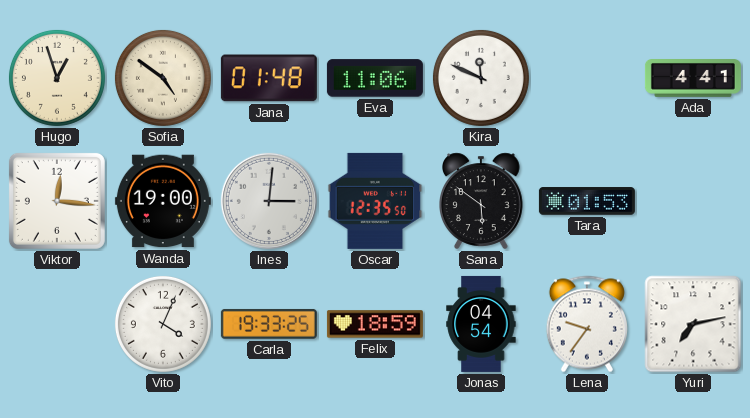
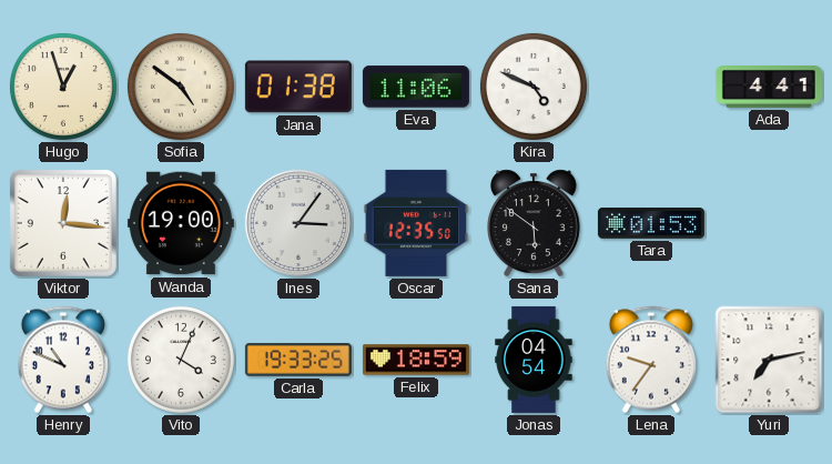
Jana: 01:48 -> 01:38
Kira: 11:49 -> 4:49
Ines: 3:01 -> 3:06
Henry: none -> 10:49
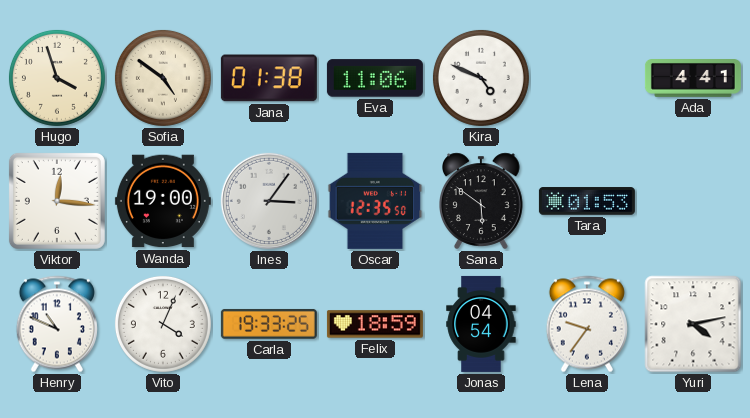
Hugo: 12:57 -> 3:57
Yuri: 7:13 -> 4:13
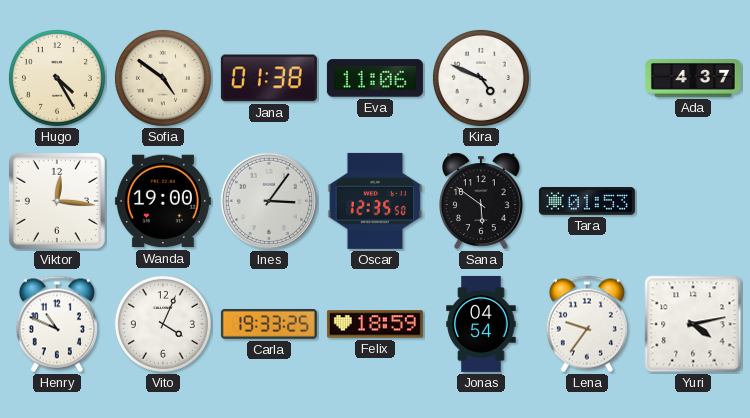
Hugo: 3:57 -> 4:25
Ada: 4:41 -> 4:37
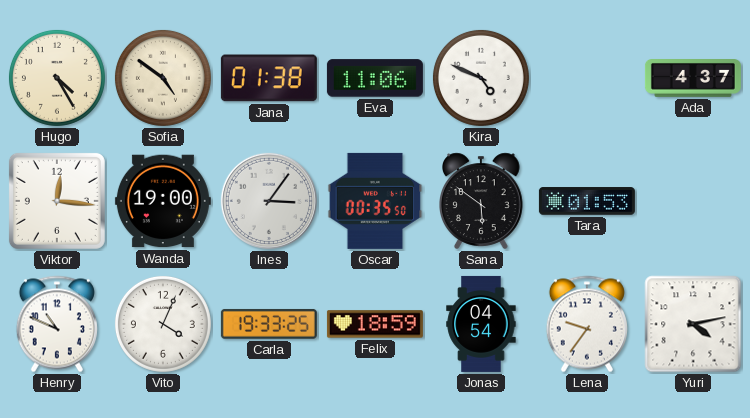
Oscar: 12:35 -> 00:35
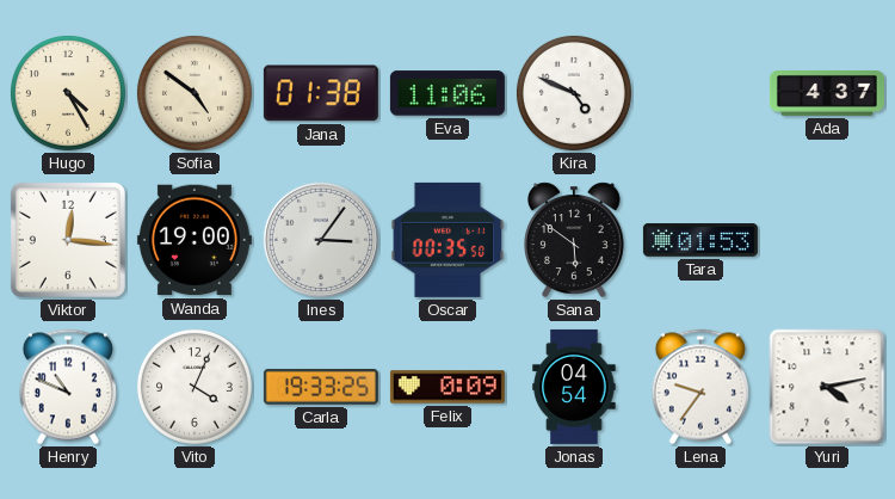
Felix: 18:59 -> 0:09
